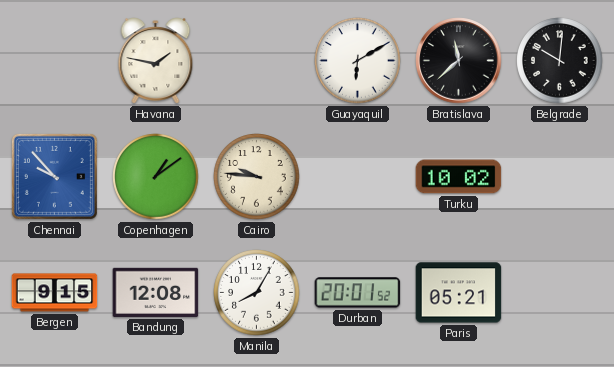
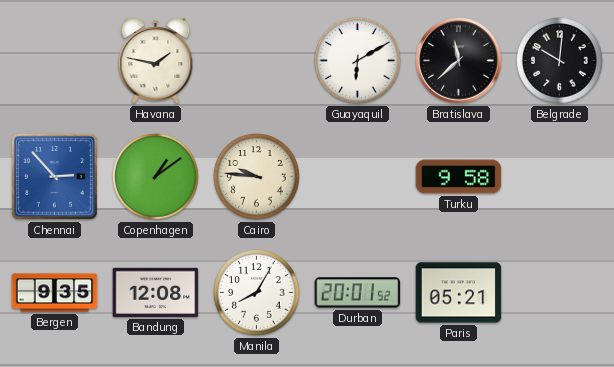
Chennai: 9:53 -> 2:53
Turku: 10:02 -> 9:58
Bergen: 9:15 -> 9:35
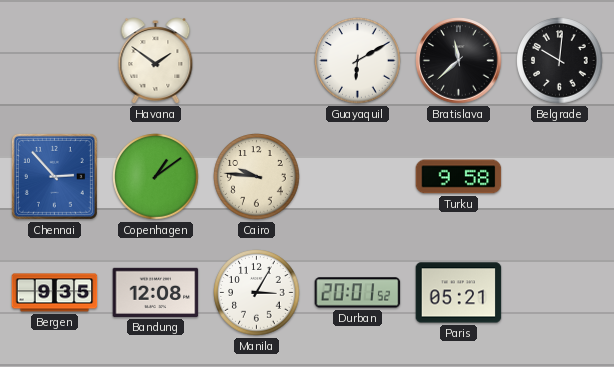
Havana: 1:47 -> 1:51
Manila: 8:05 -> 3:05
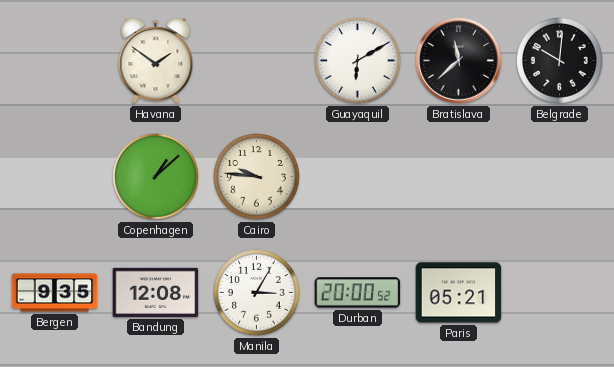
Chennai: 2:53 -> none
Copenhagen: 1:09 -> 1:08
Turku: 9:58 -> none
Durban: 20:01 -> 20:00
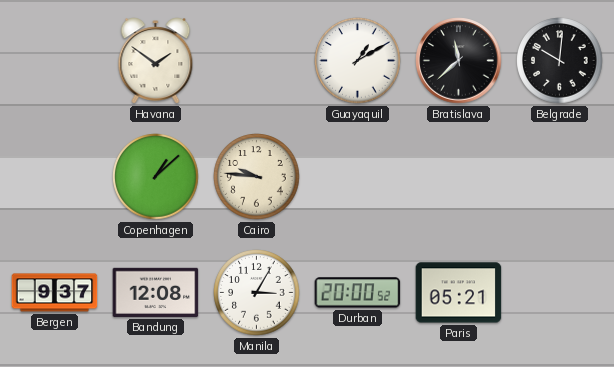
Guayaquil: 6:10 -> 1:10
Bergen: 9:35 -> 9:37
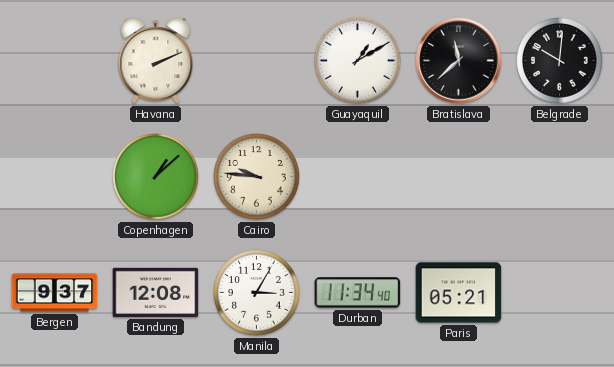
Havana: 1:51 -> 2:11
Durban: 20:00 -> 11:34
